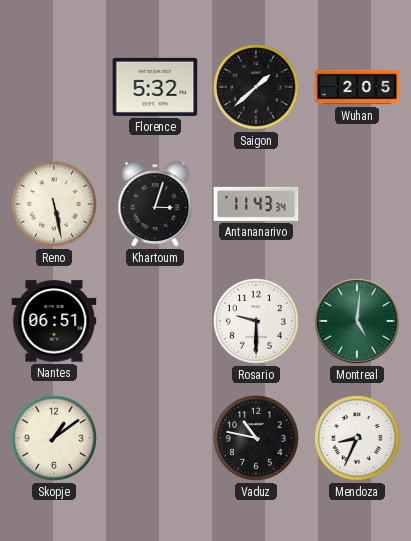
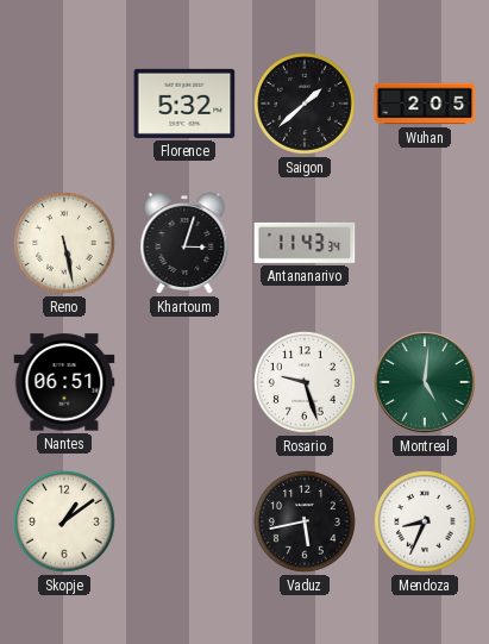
Rosario: 9:30 -> 9:27
Vaduz: 10:47 -> 5:43
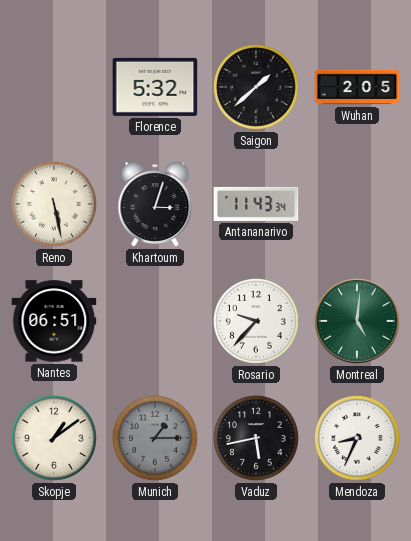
Rosario: 9:27 -> 9:37
Munich: none -> 1:15
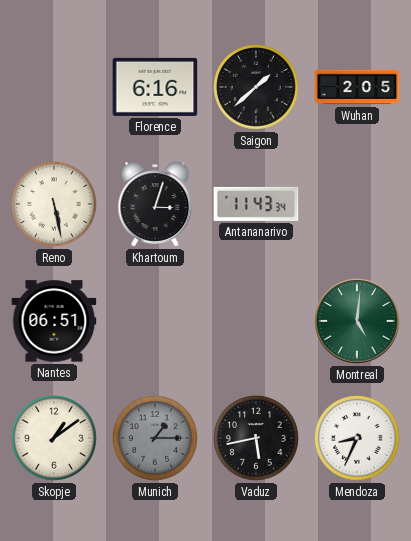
Florence: 5:32 -> 6:16
Rosario: 9:37 -> none
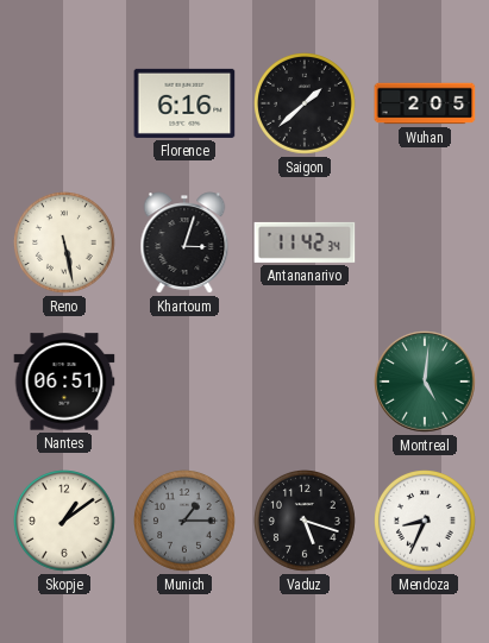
Antananarivo: 11:43 -> 11:42
Vaduz: 5:43 -> 5:18
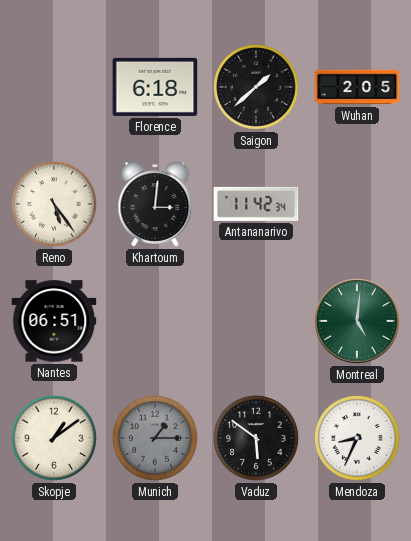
Florence: 6:16 -> 6:18
Reno: 5:28 -> 5:24
Khartoum: 3:03 -> 3:01
Vaduz: 5:18 -> 5:51
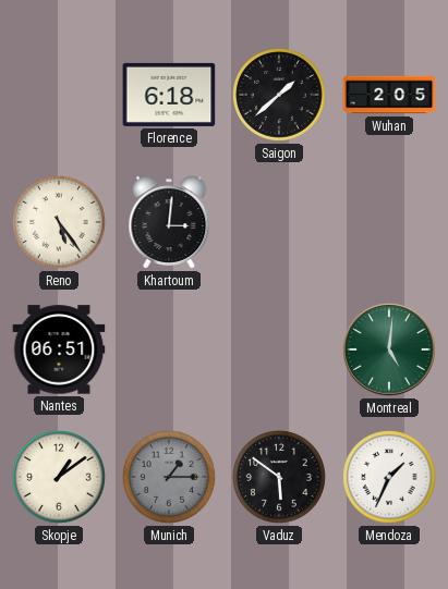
Antananarivo: 11:42 -> none
Mendoza: 8:34 -> 1:34
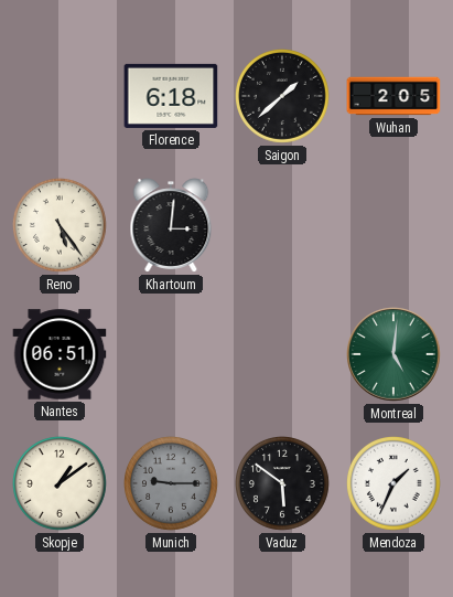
Munich: 1:15 -> 9:15
